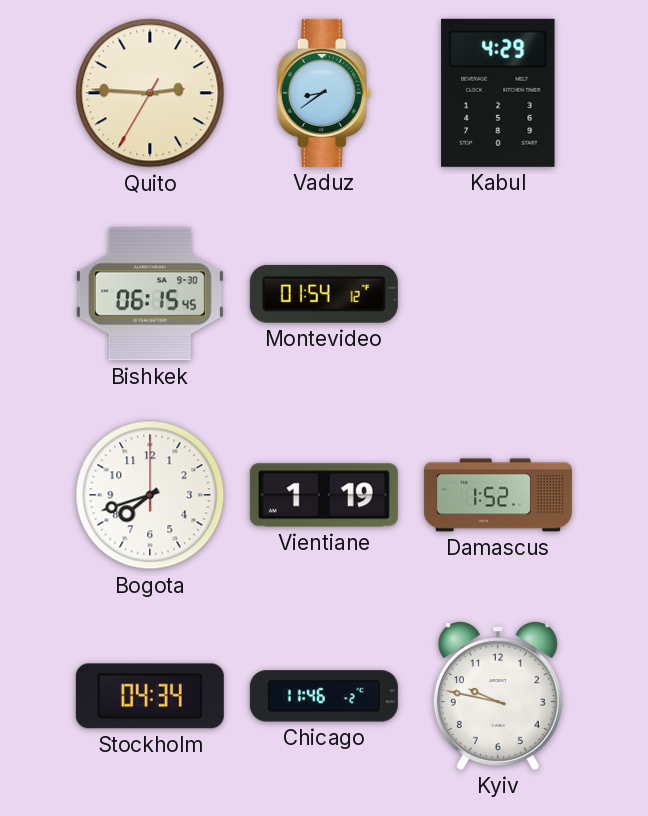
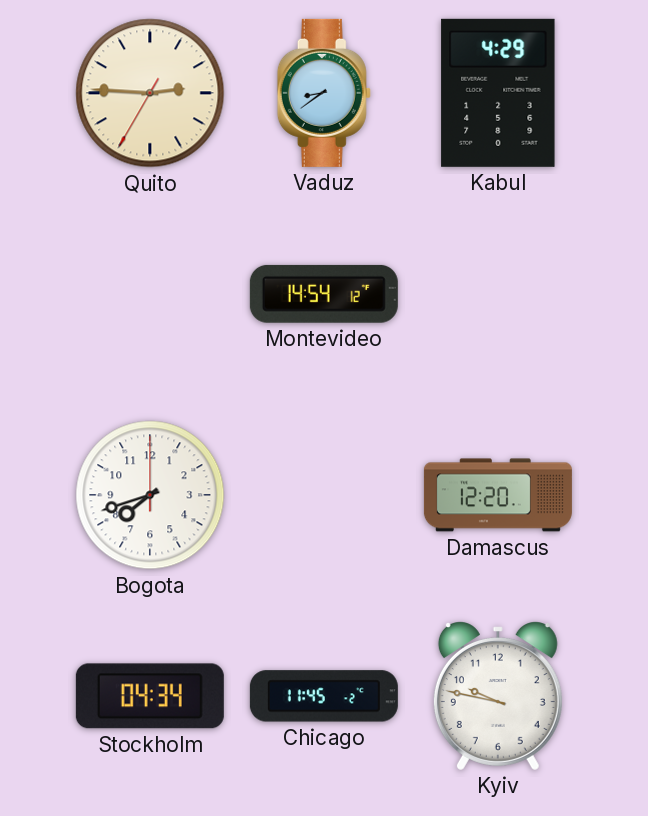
Bishkek: 06:15 -> none
Montevideo: 01:54 -> 14:54
Vientiane: 1:19 -> none
Damascus: 1:52 -> 12:20
Chicago: 11:46 -> 11:45
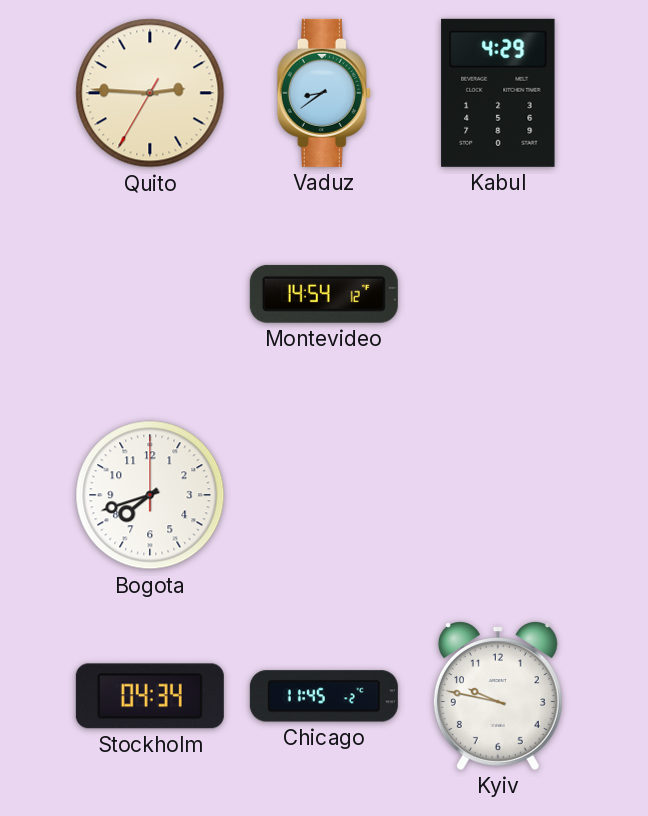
Damascus: 12:20 -> none
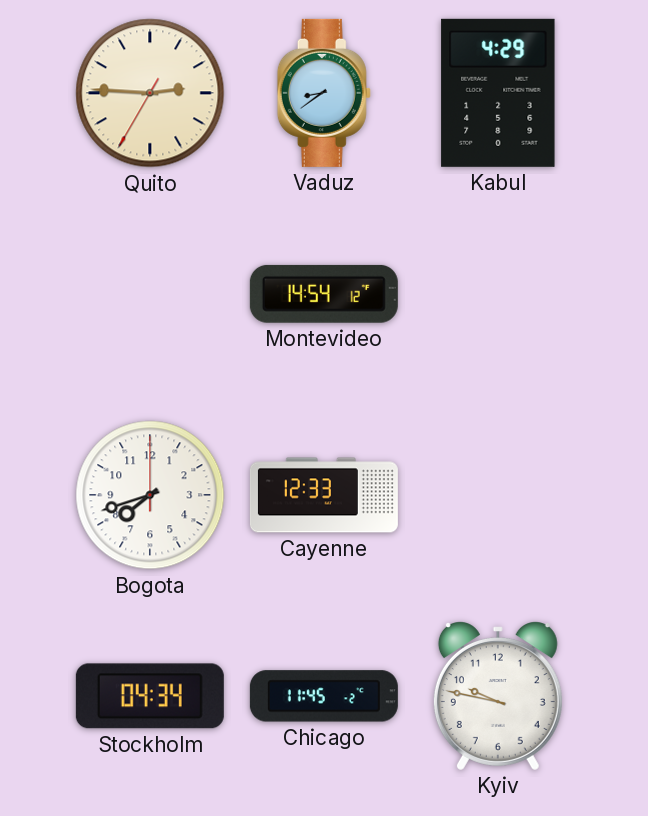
Cayenne: none -> 12:33
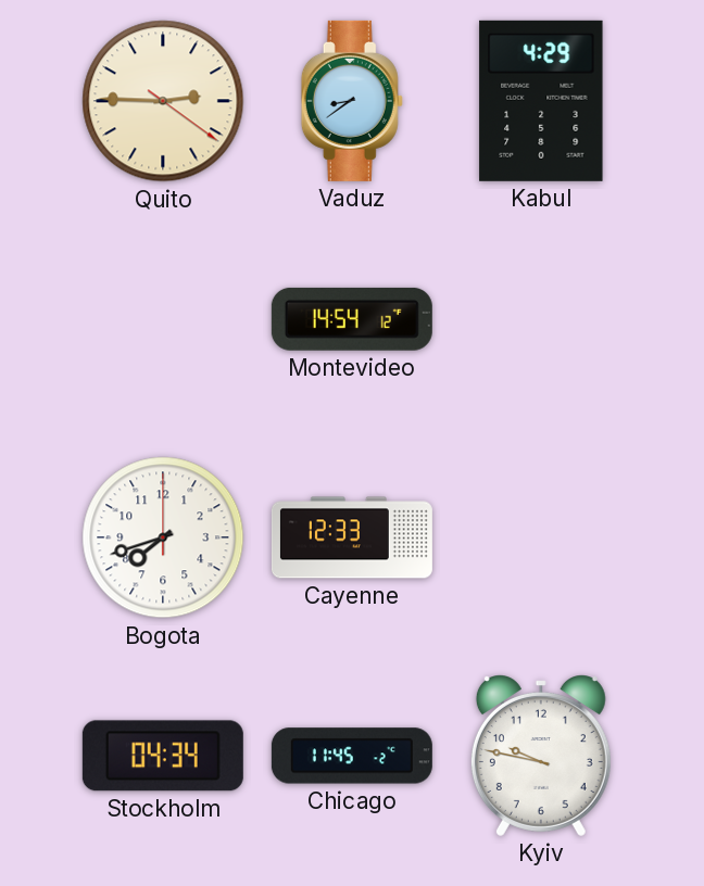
Quito: 2:45:35 -> 2:45:21
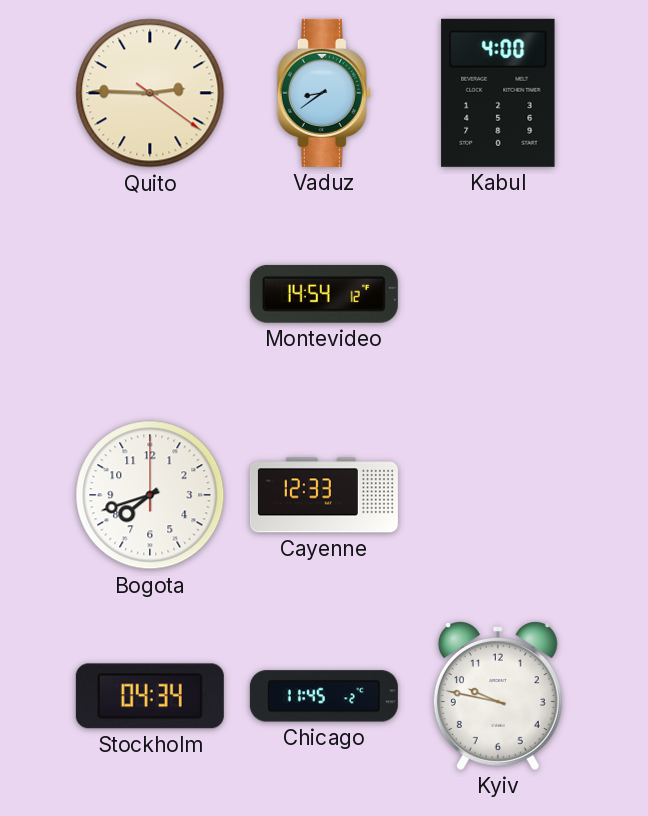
Kabul: 4:29 -> 4:00
